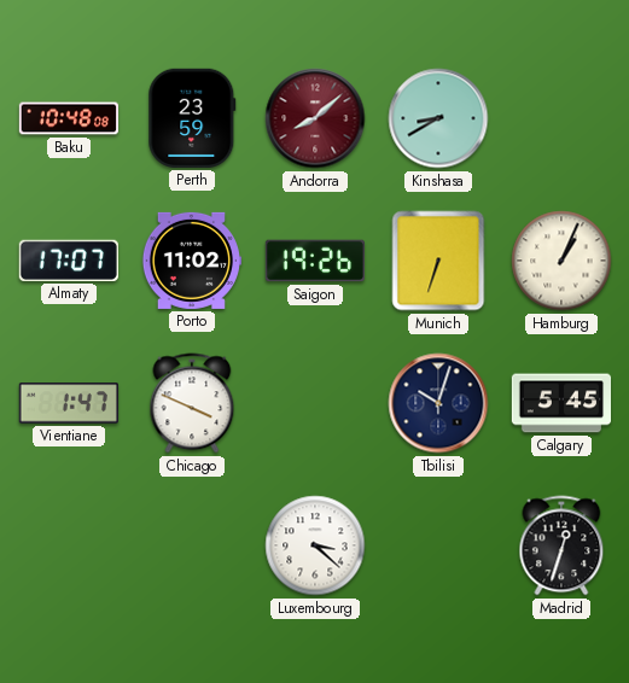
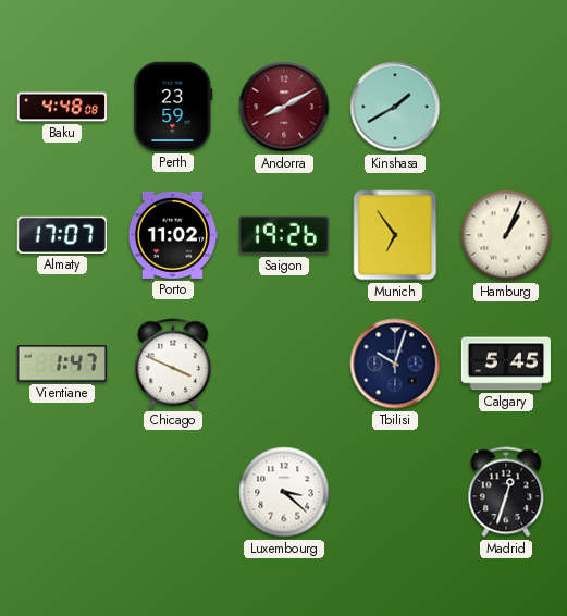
Baku: 10:48 -> 4:48
Andorra: 8:08 -> 8:10
Kinshasa: 8:40 -> 1:40
Munich: 6:33 -> 6:54
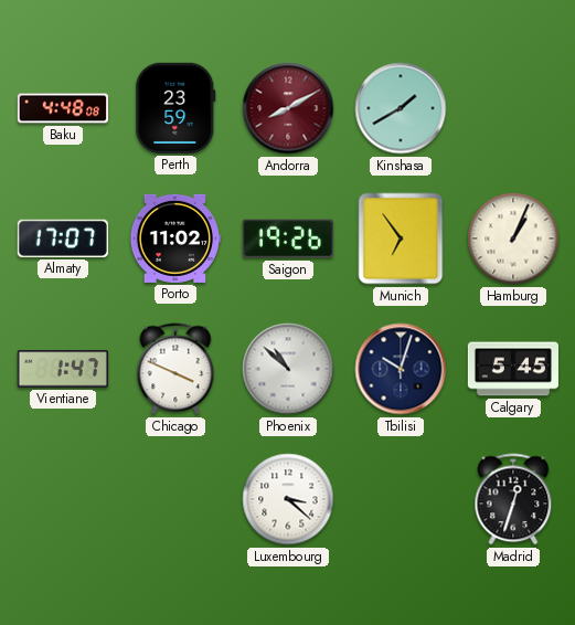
Phoenix: none -> 10:52
